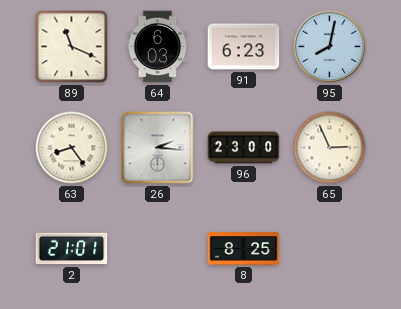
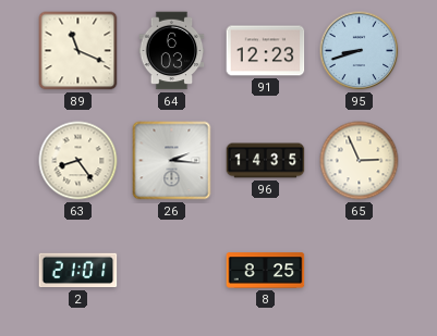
91: 6:23 -> 12:23
95: 8:02 -> 8:42
96: 23:00 -> 14:35
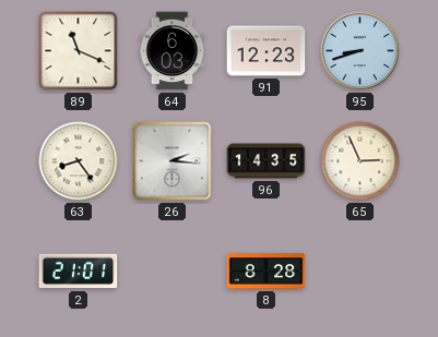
8: 8:25 -> 8:28
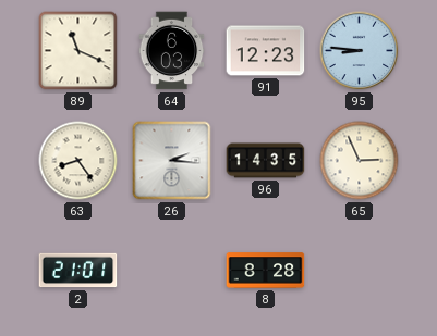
95: 8:42 -> 8:46
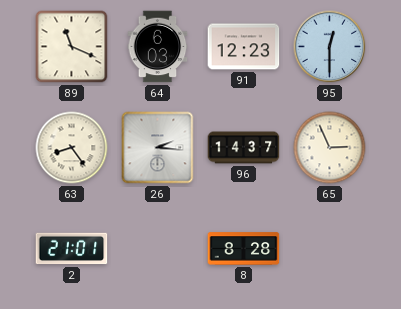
95: 8:46 -> 12:30
96: 14:35 -> 14:37
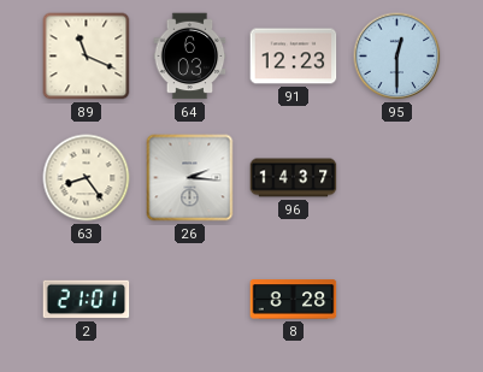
65: 2:56 -> none
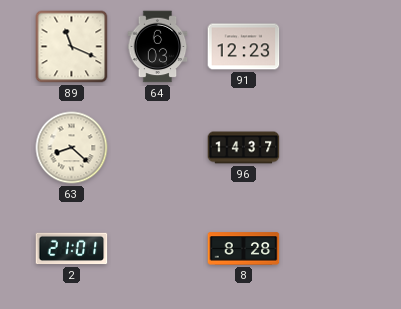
95: 12:30 -> none
63: 8:24 -> 8:22
26: 2:16 -> none
